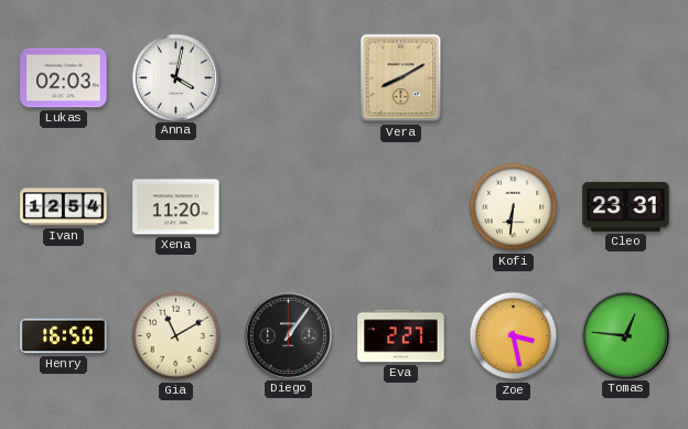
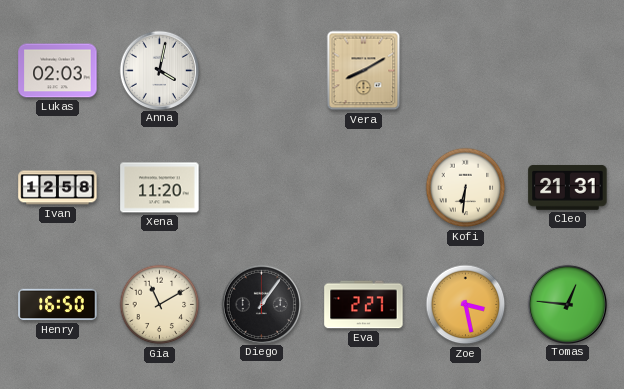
Ivan: 12:54 -> 12:58
Cleo: 23:31 -> 21:31
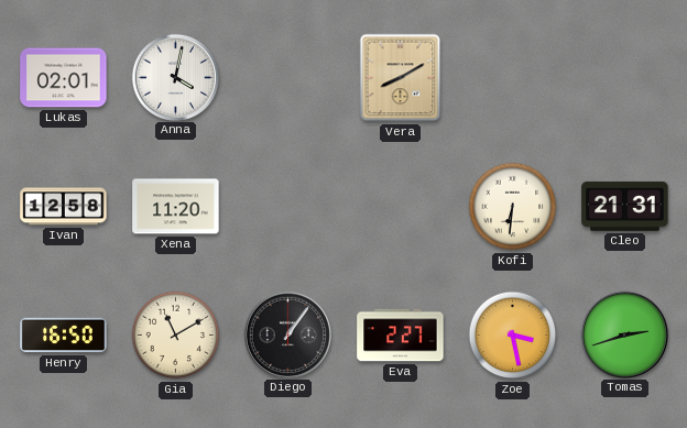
Lukas: 02:03 -> 02:01
Tomas: 12:46 -> 2:42
